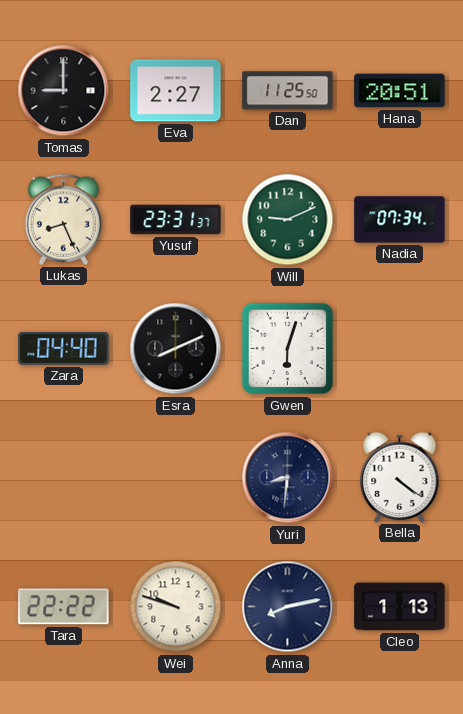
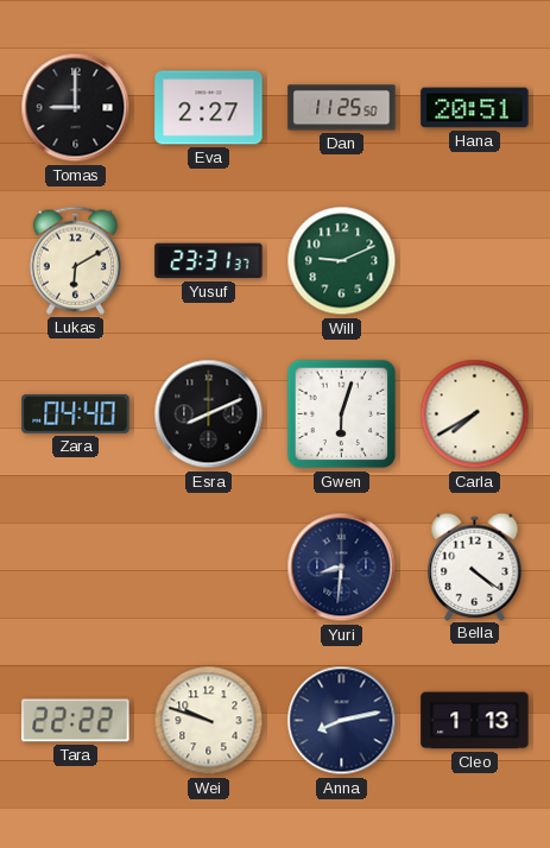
Lukas: 8:26 -> 6:10
Nadia: 07:34 -> none
Carla: none -> 7:40
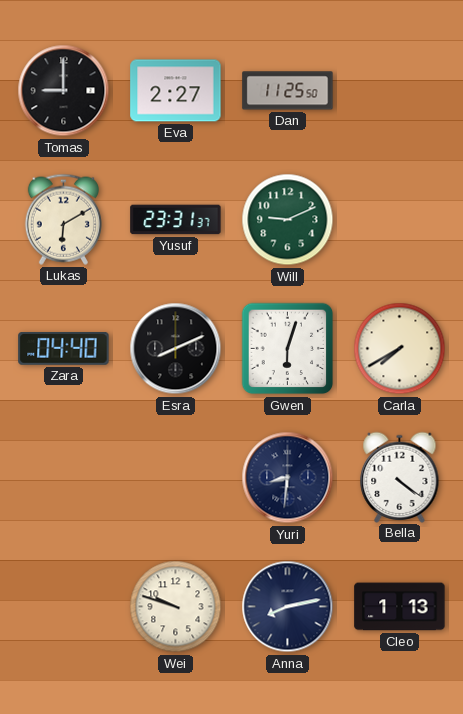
Hana: 20:51 -> none
Tara: 22:22 -> none
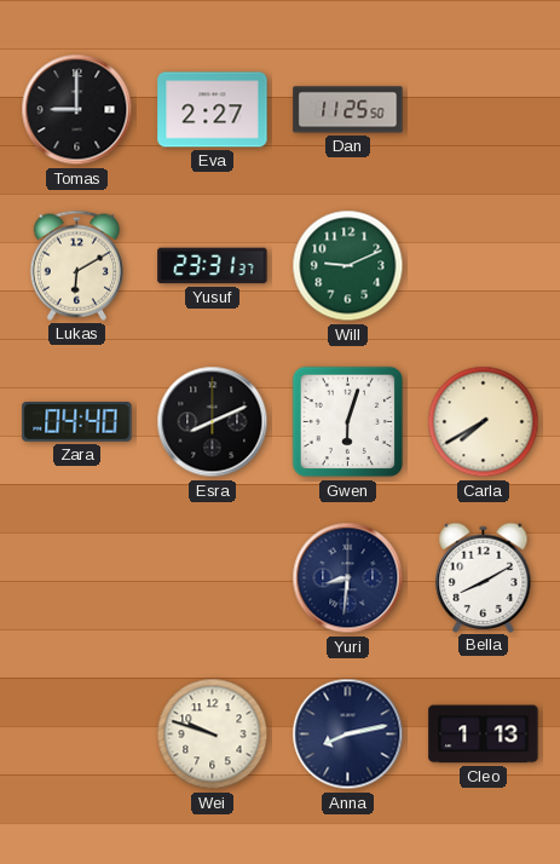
Bella: 4:21 -> 8:10
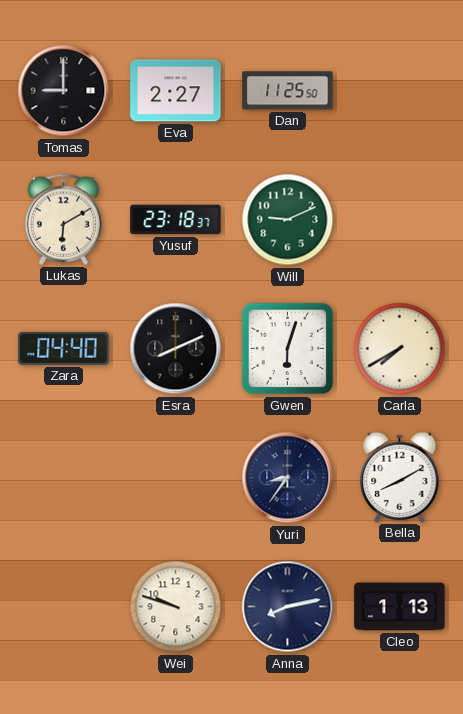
Yusuf: 23:31 -> 23:18
Yuri: 8:31 -> 8:36
